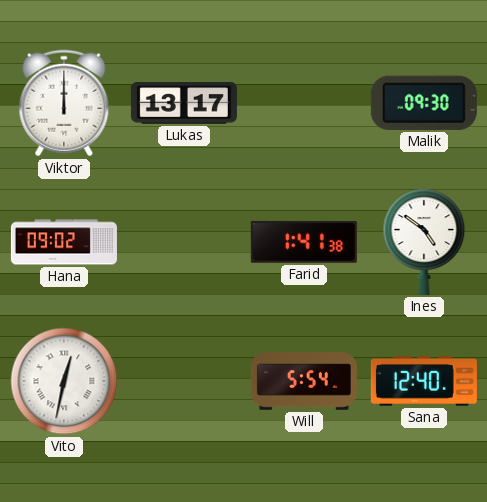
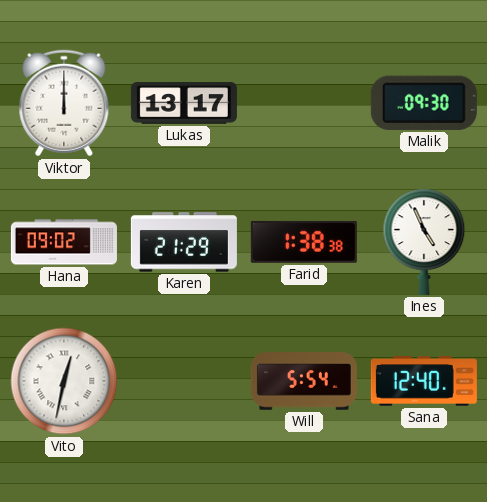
Karen: none -> 21:29
Farid: 1:41 -> 1:38
Ines: 4:51 -> 4:56
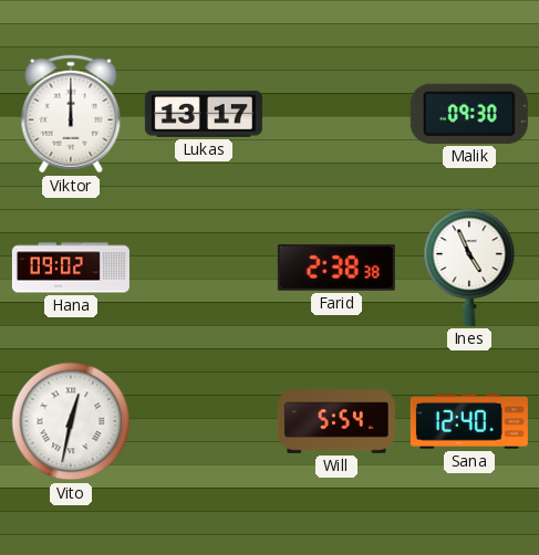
Karen: 21:29 -> none
Farid: 1:38 -> 2:38
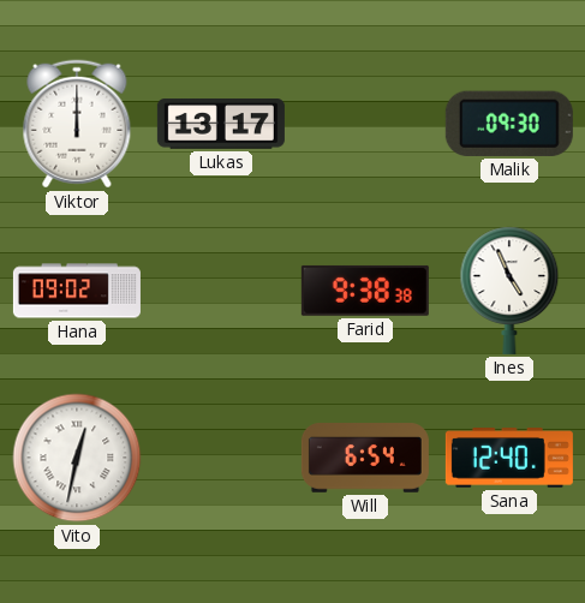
Farid: 2:38 -> 9:38
Will: 5:54 -> 6:54
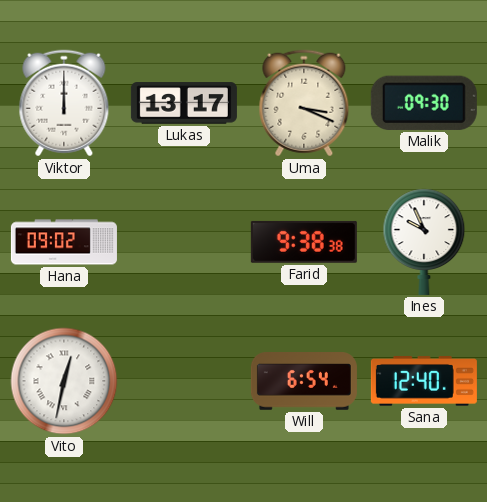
Uma: none -> 3:19
Ines: 4:56 -> 9:56
